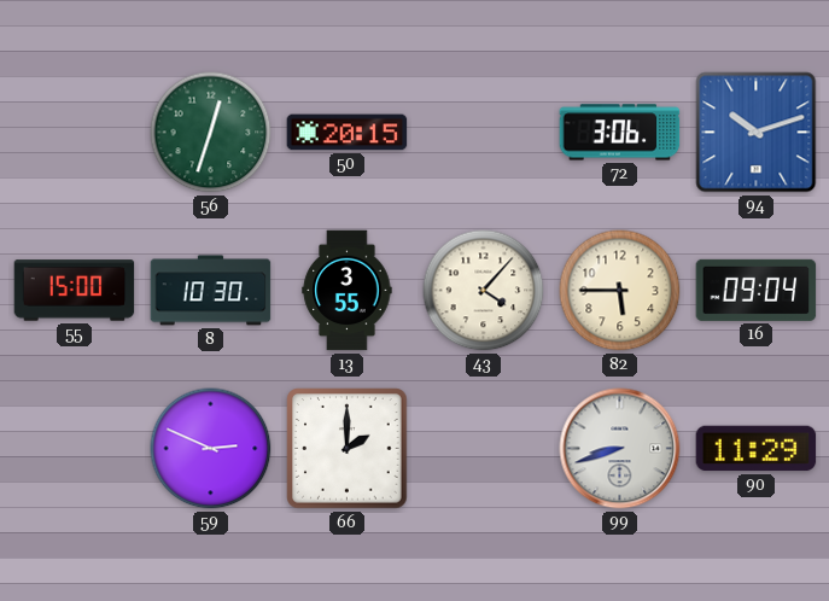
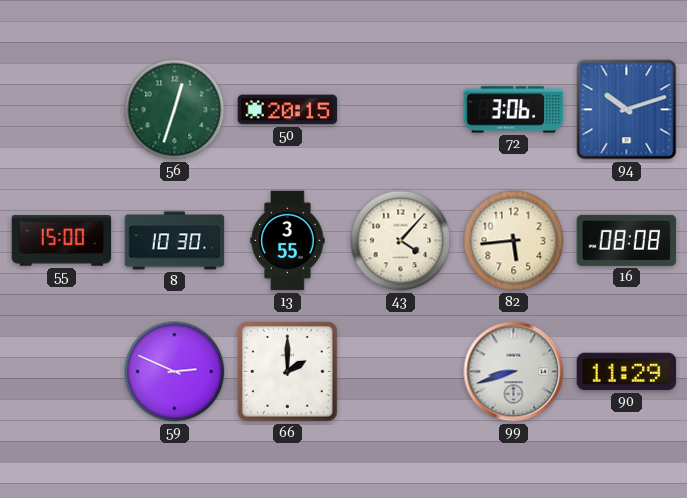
82: 5:45 -> 5:44
16: 09:04 -> 08:08
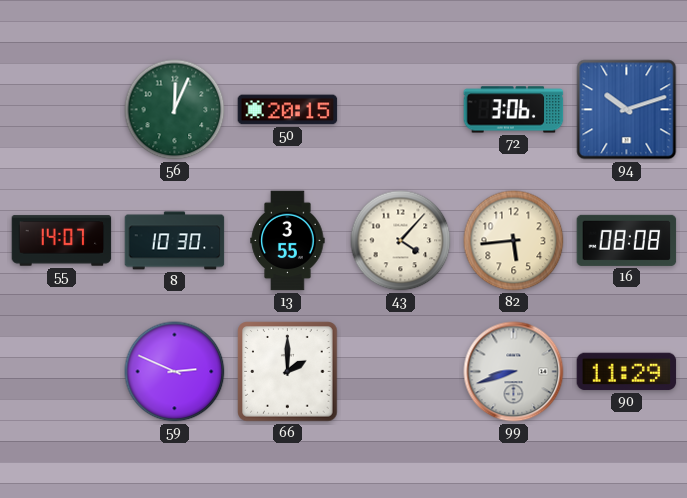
56: 12:33 -> 12:04
55: 15:00 -> 14:07
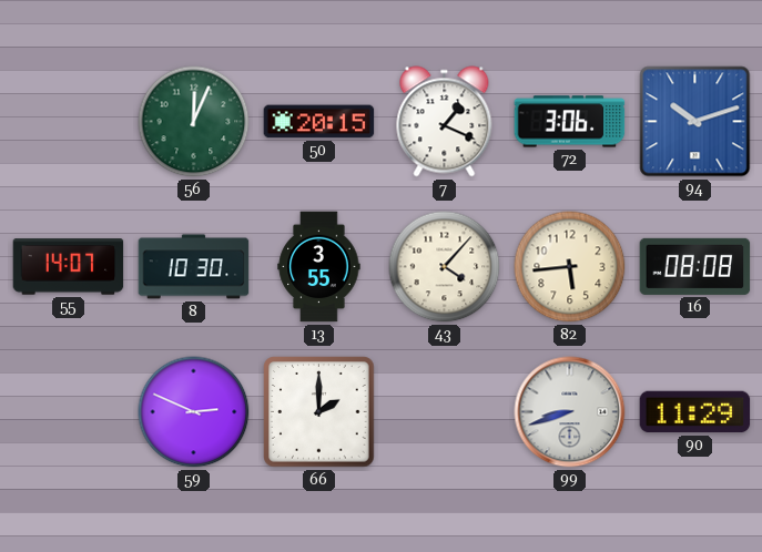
7: none -> 1:19
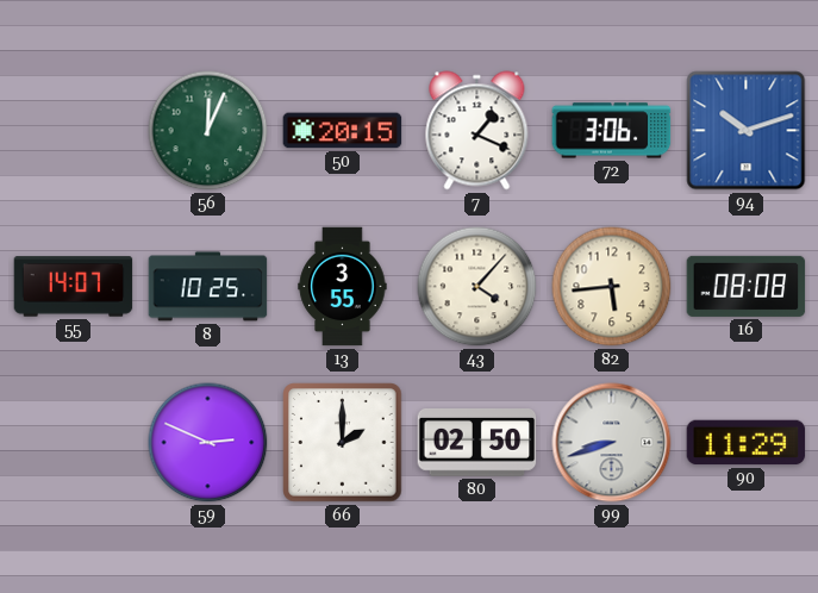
8: 10:30 -> 10:25
80: none -> 02:50
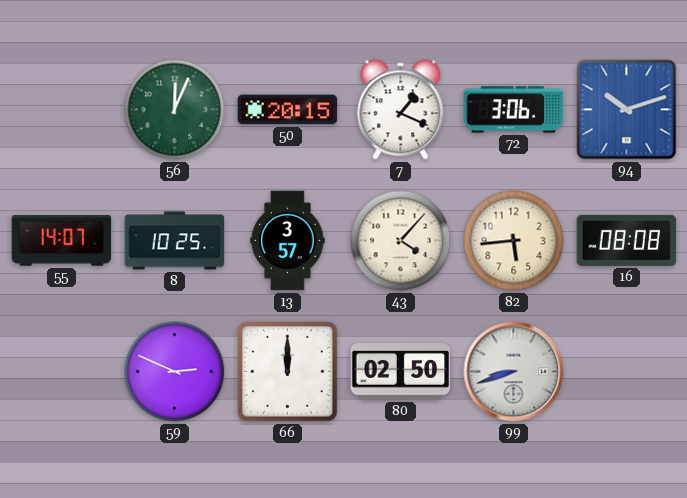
13: 3:55 -> 3:57
66: 2:00 -> 12:00
90: 11:29 -> none
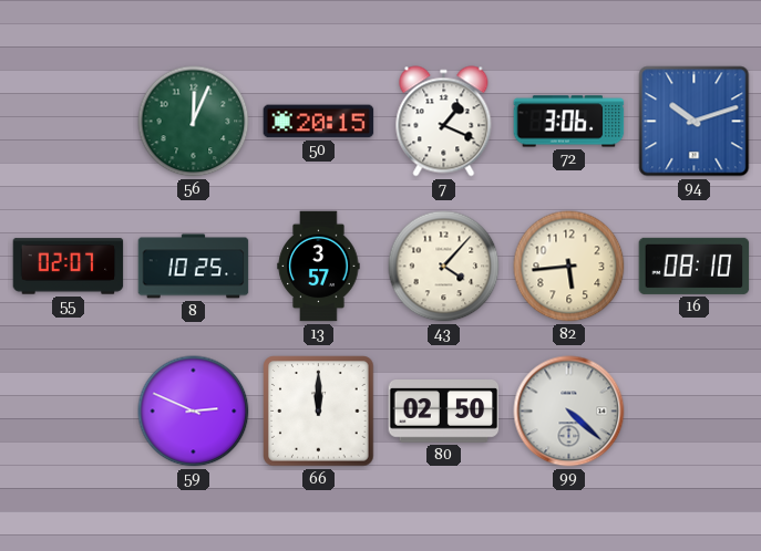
55: 14:07 -> 02:07
16: 08:08 -> 08:10
99: 8:42 -> 4:22
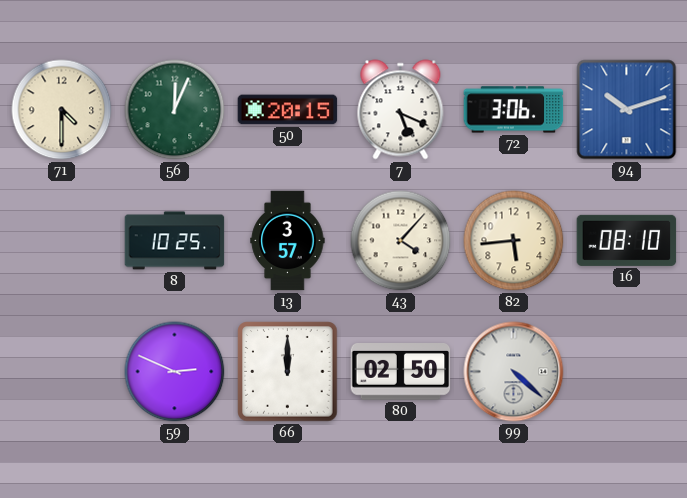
71: none -> 4:30
7: 1:19 -> 5:19
55: 02:07 -> none
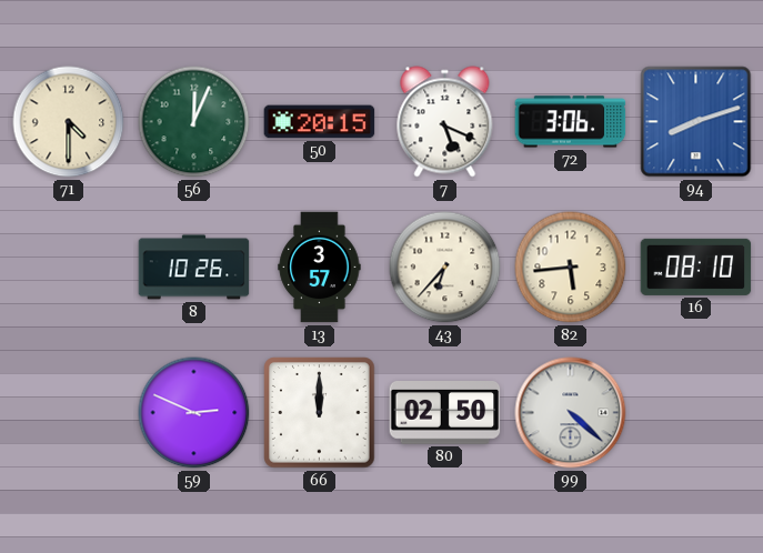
94: 10:12 -> 8:12
8: 10:25 -> 10:26
43: 4:07 -> 6:37
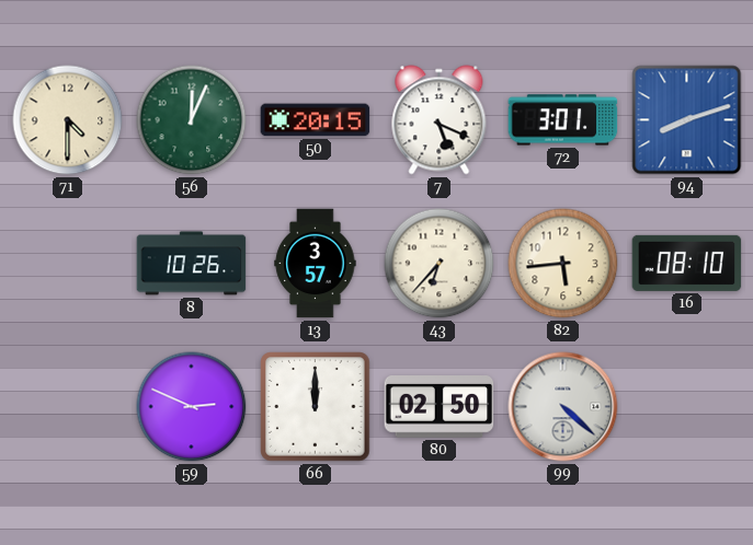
72: 3:06 -> 3:01
